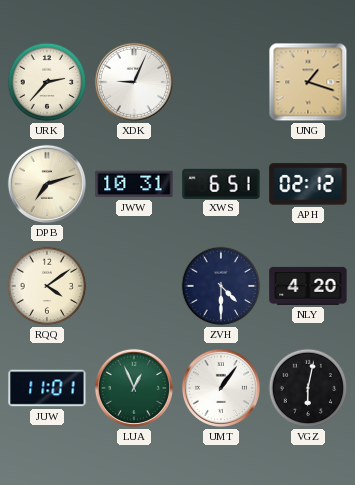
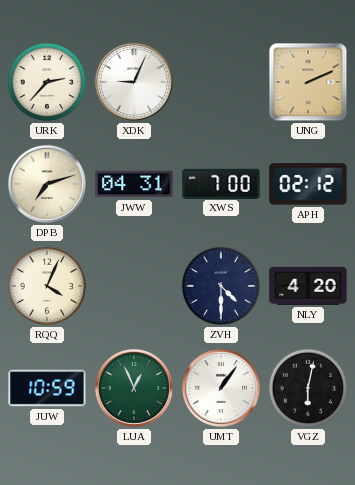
UNG: 1:18 -> 2:11
JWW: 10:31 -> 04:31
XWS: 6:51 -> 7:00
RQQ: 4:09 -> 4:04
JUW: 11:01 -> 10:59
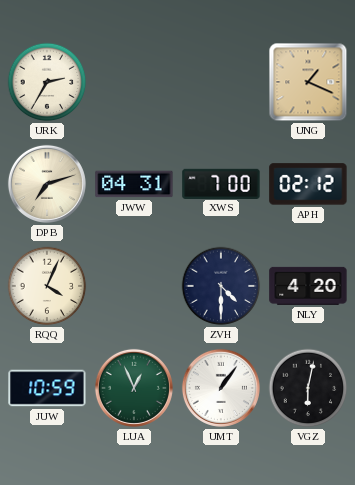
URK: 2:37 -> 2:35
XDK: 9:04 -> none
UNG: 2:11 -> 1:19
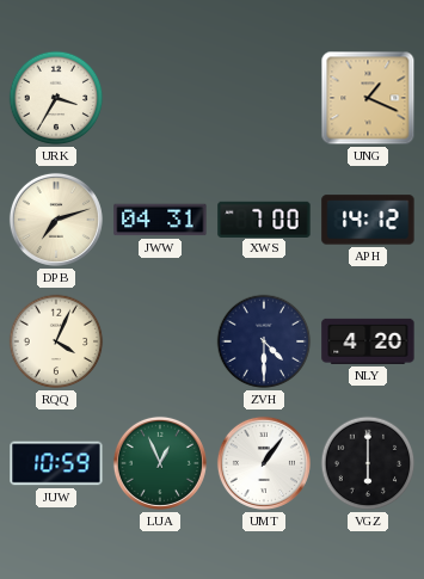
URK: 2:35 -> 3:35
APH: 02:12 -> 14:12
VGZ: 6:02 -> 6:00
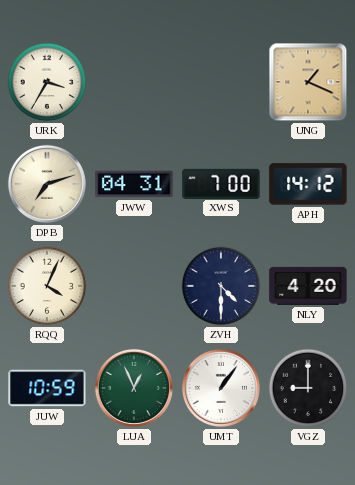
VGZ: 6:00 -> 9:00
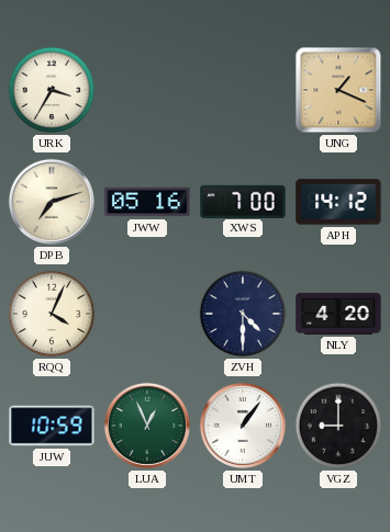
JWW: 04:31 -> 05:16
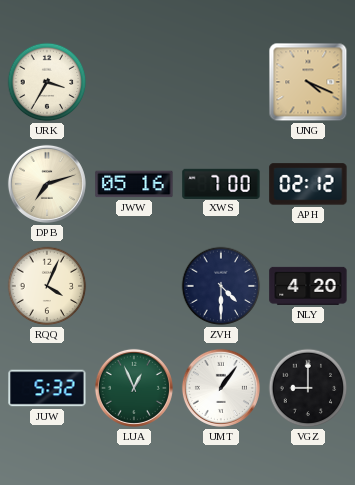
UNG: 1:19 -> 4:19
APH: 14:12 -> 02:12
JUW: 10:59 -> 5:32
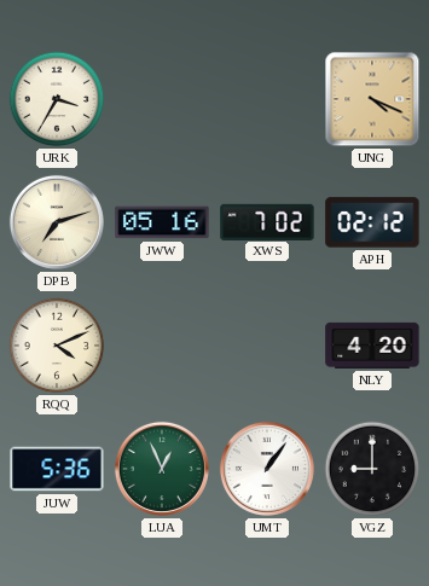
XWS: 7:00 -> 7:02
RQQ: 4:04 -> 4:11
ZVH: 4:30 -> none
JUW: 5:32 -> 5:36
